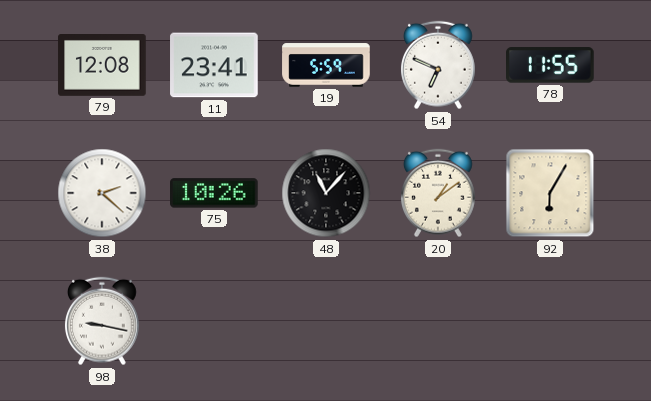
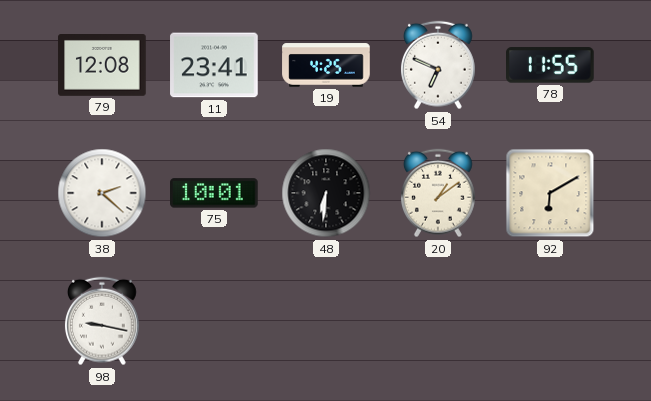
19: 5:59 -> 4:25
75: 10:26 -> 10:01
48: 11:07 -> 6:31
92: 6:05 -> 6:10
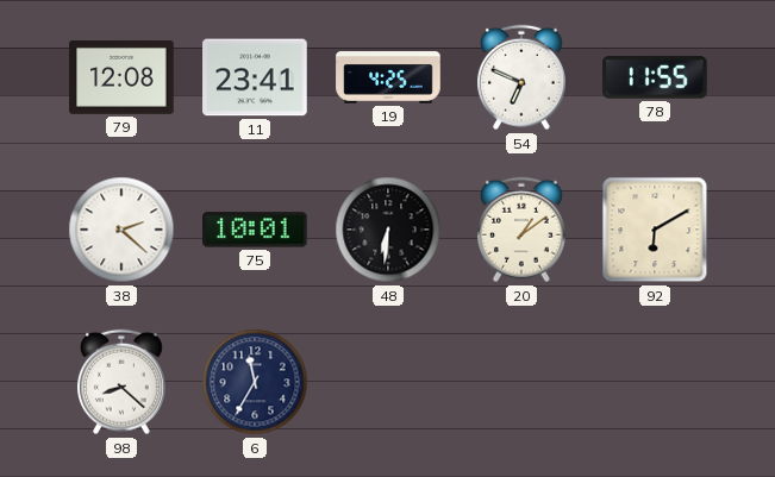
98: 9:17 -> 8:22
6: none -> 11:35
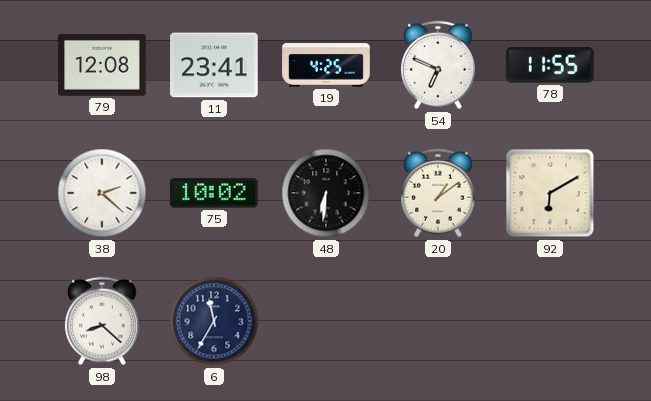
75: 10:01 -> 10:02
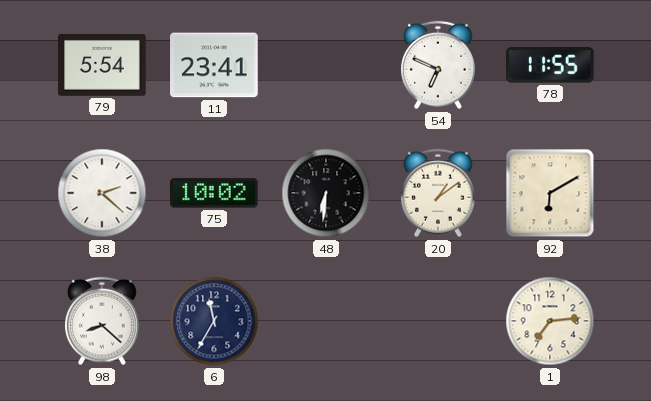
79: 12:08 -> 5:54
19: 4:25 -> none
1: none -> 7:14
